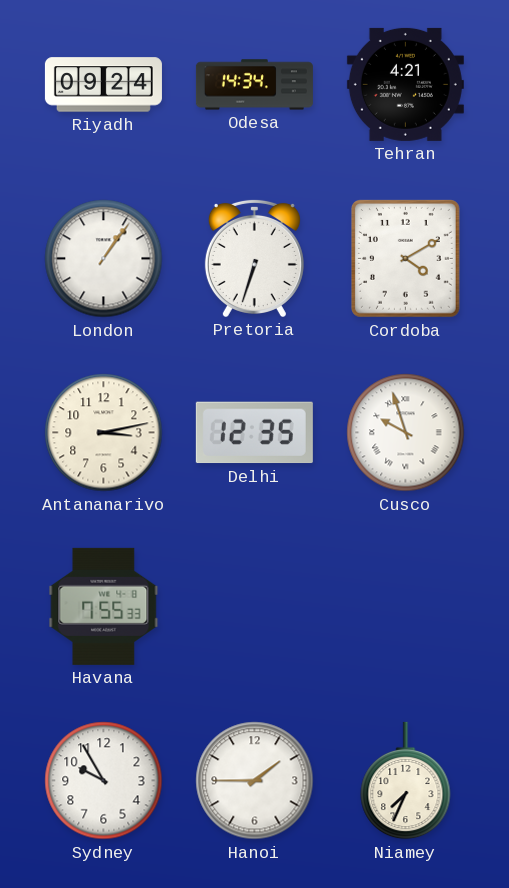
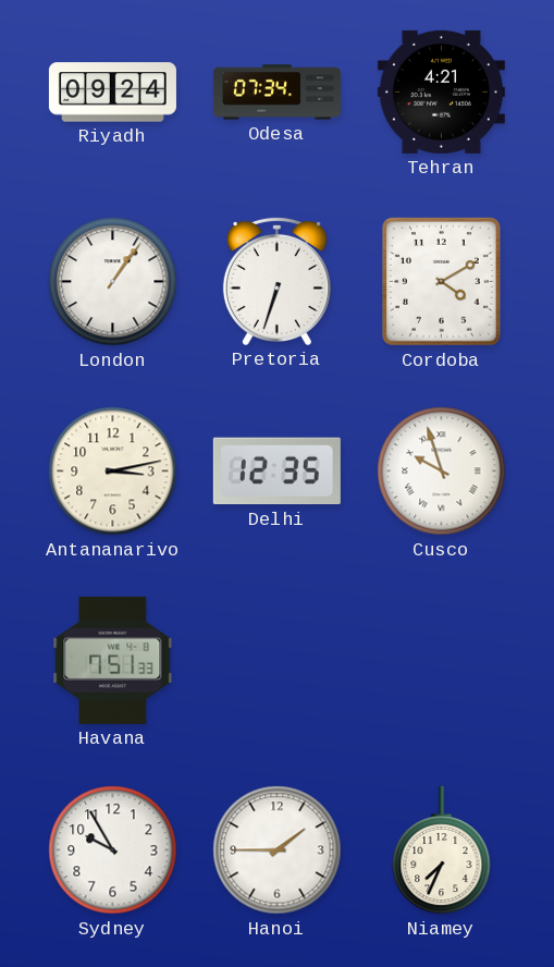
Odesa: 14:34 -> 07:34
Havana: 7:55 -> 7:51
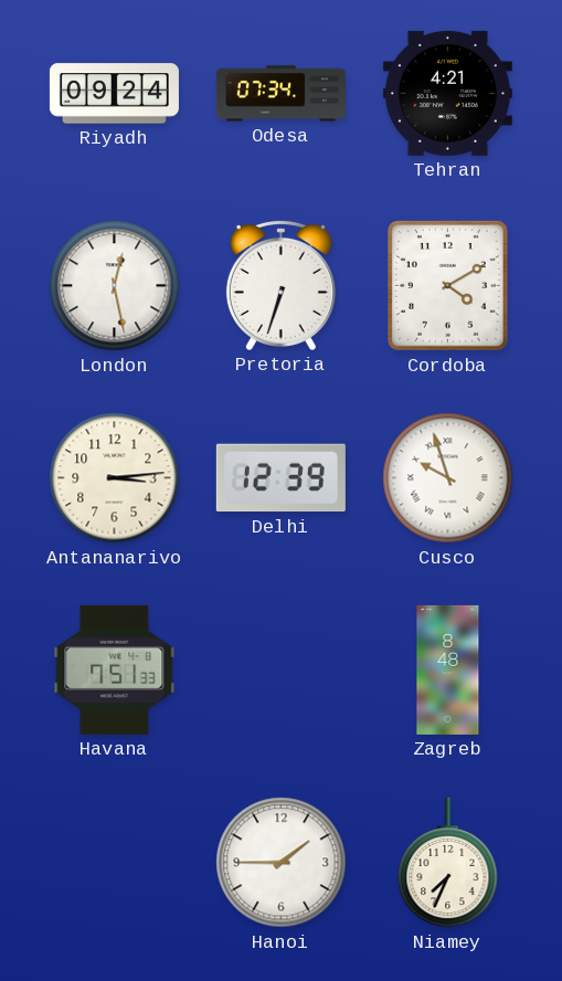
London: 1:06 -> 12:28
Antananarivo: 3:13 -> 3:14
Delhi: 12:35 -> 12:39
Zagreb: none -> 8:48
Sydney: 9:55 -> none
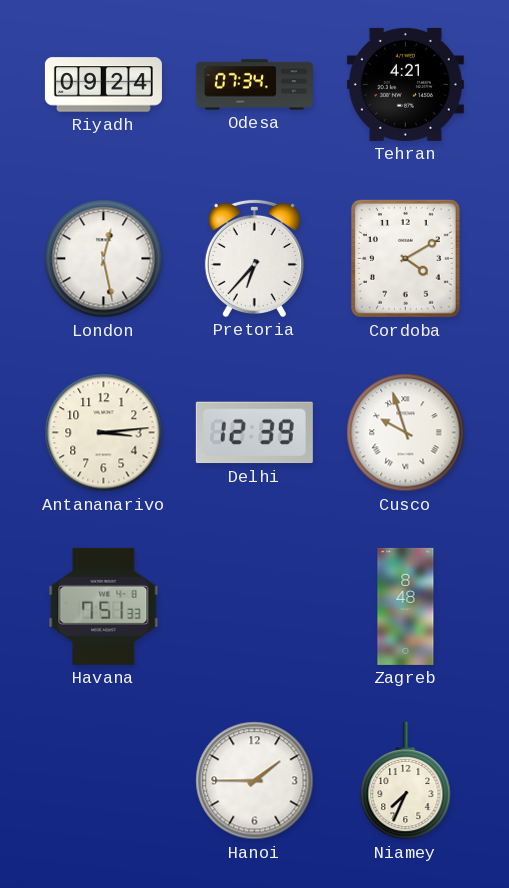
Pretoria: 6:33 -> 6:37
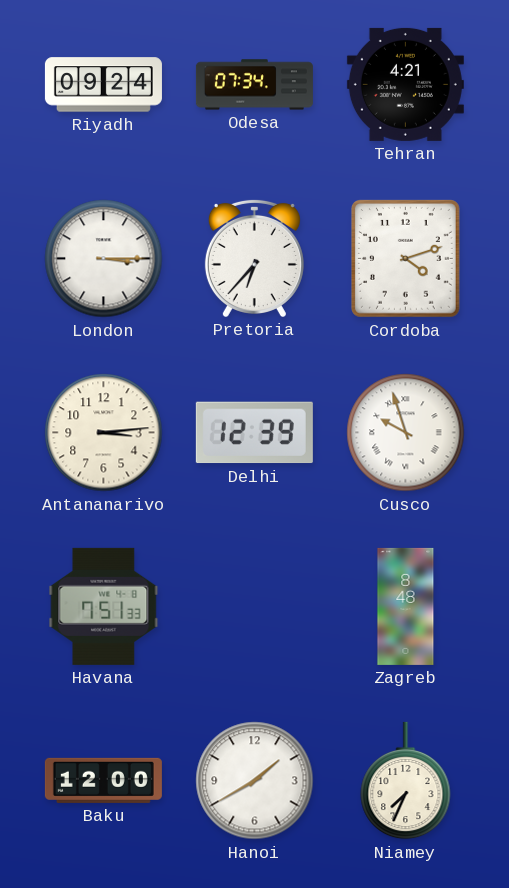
London: 12:28 -> 3:15
Cordoba: 4:10 -> 4:12
Baku: none -> 12:00
Hanoi: 1:45 -> 1:40
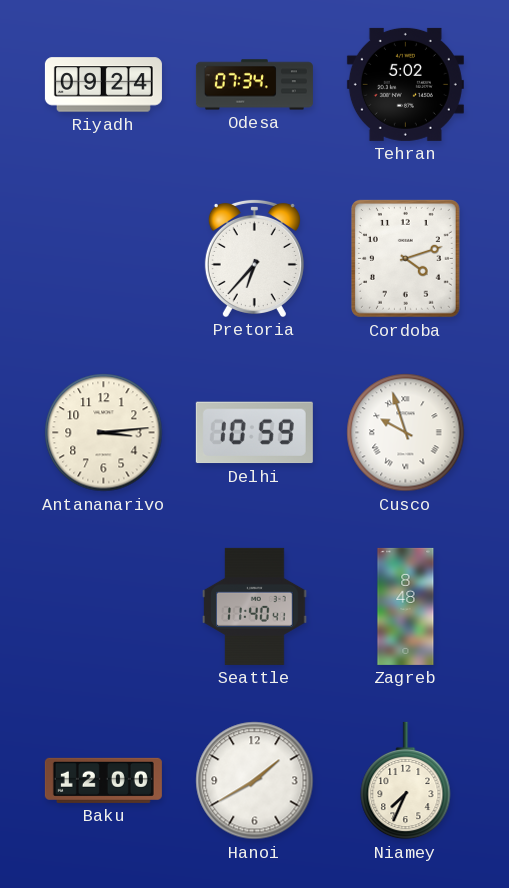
Tehran: 4:21 -> 5:02
London: 3:15 -> none
Delhi: 12:39 -> 10:59
Havana: 7:51 -> none
Seattle: none -> 11:40
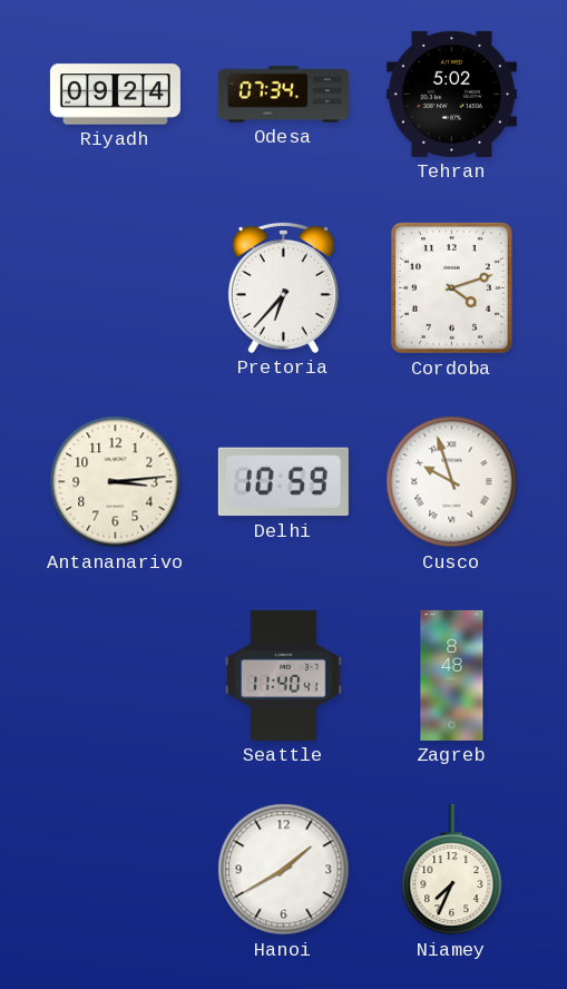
Baku: 12:00 -> none
